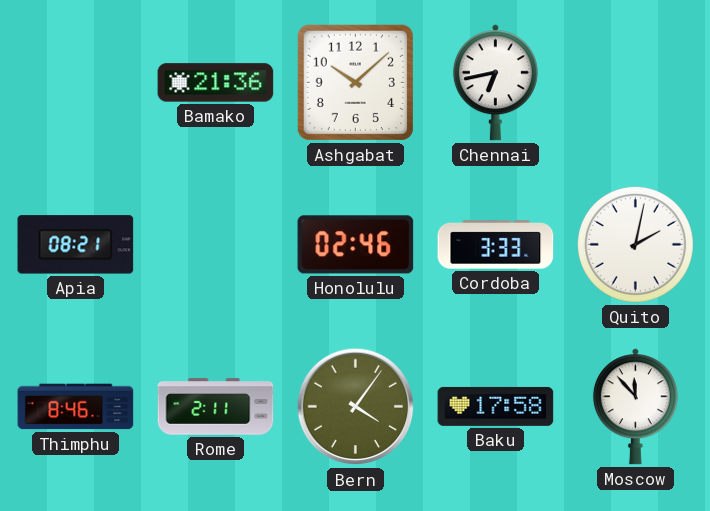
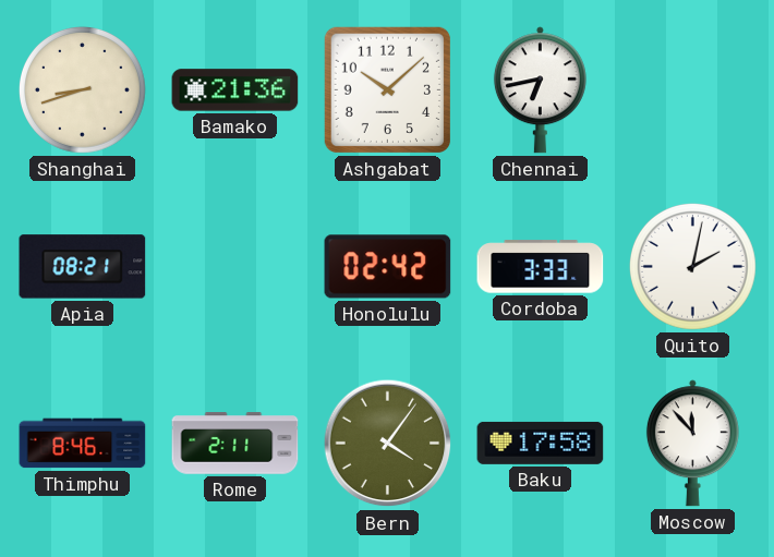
Shanghai: none -> 8:42
Honolulu: 02:46 -> 02:42
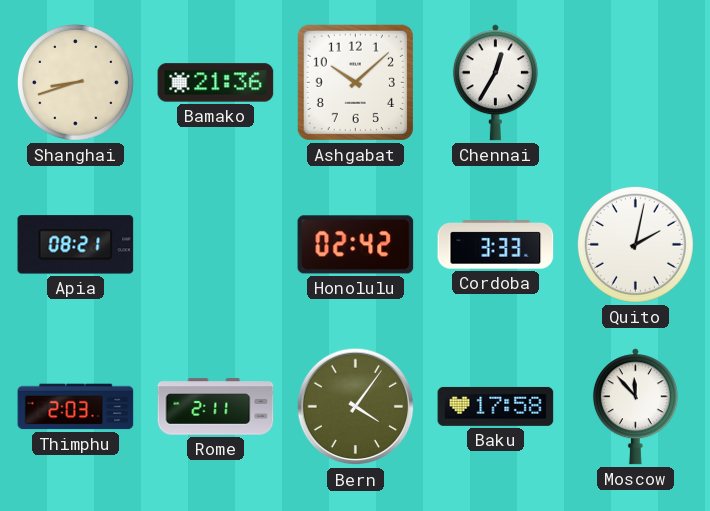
Chennai: 6:43 -> 12:35
Thimphu: 8:46 -> 2:03
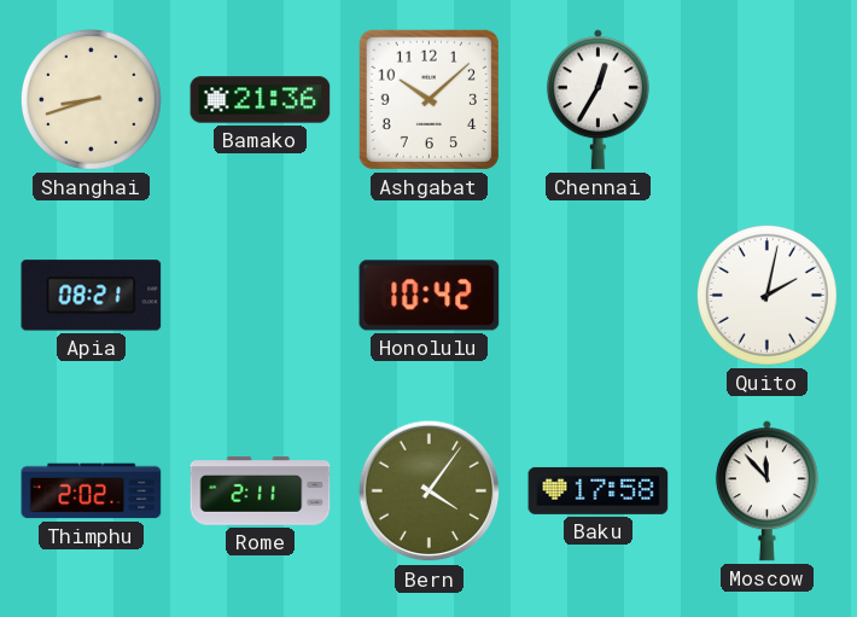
Honolulu: 02:42 -> 10:42
Cordoba: 3:33 -> none
Thimphu: 2:03 -> 2:02
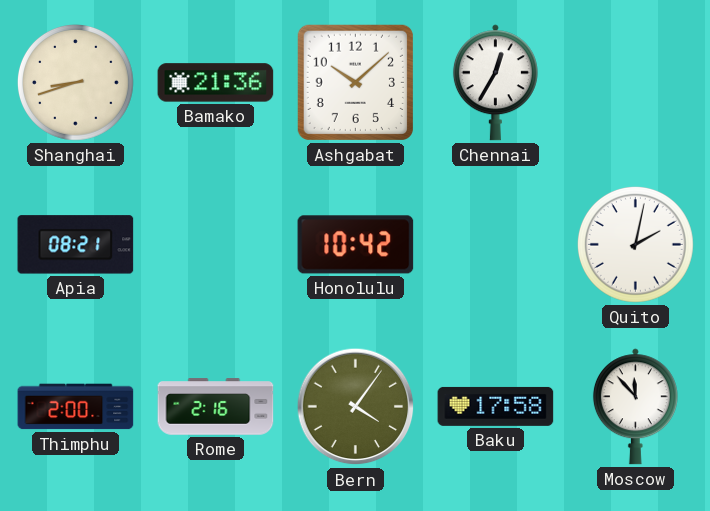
Thimphu: 2:02 -> 2:00
Rome: 2:11 -> 2:16
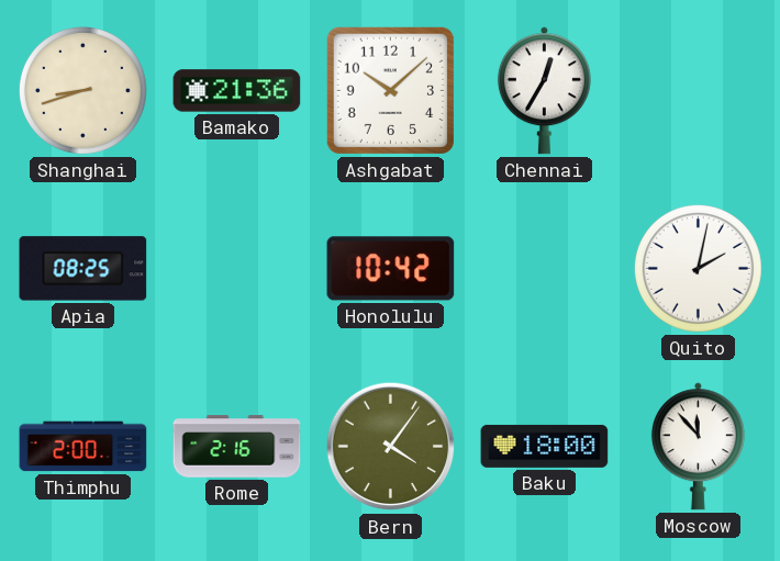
Apia: 08:21 -> 08:25
Baku: 17:58 -> 18:00
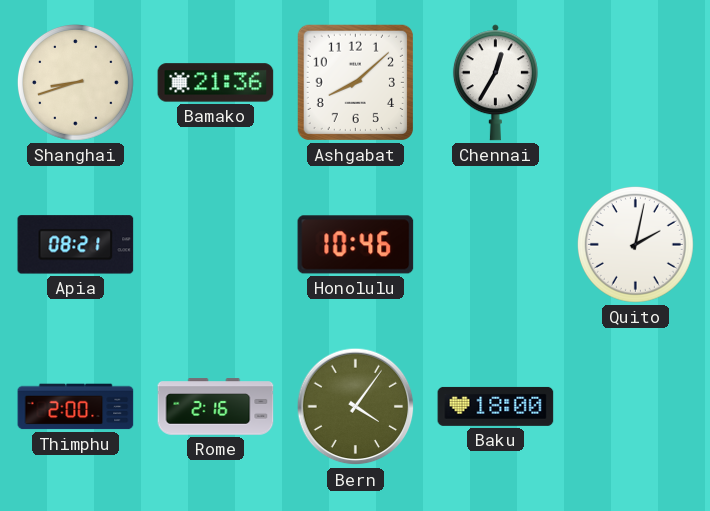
Ashgabat: 10:08 -> 8:08
Apia: 08:25 -> 08:21
Honolulu: 10:42 -> 10:46
Moscow: 11:53 -> none
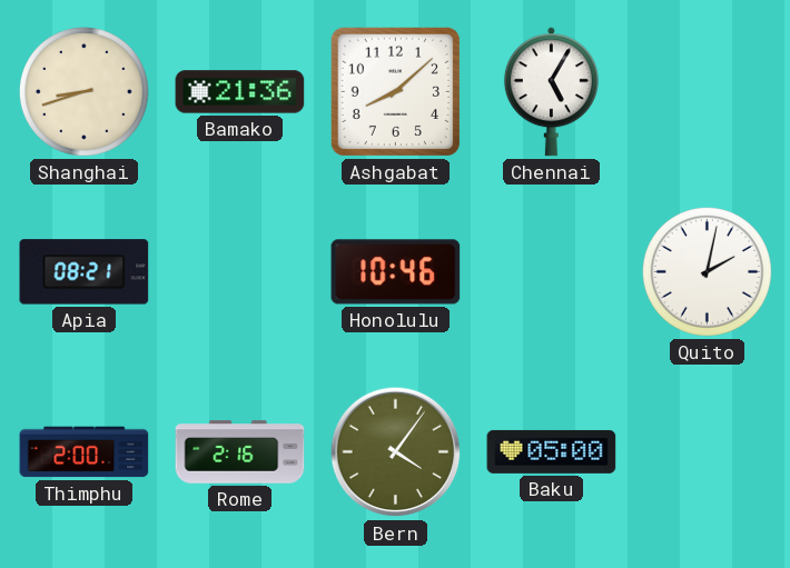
Chennai: 12:35 -> 5:05
Baku: 18:00 -> 05:00
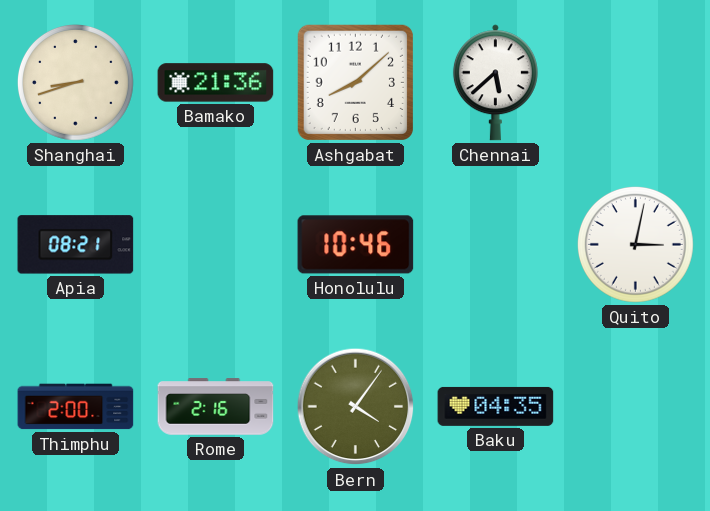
Chennai: 5:05 -> 5:38
Quito: 2:02 -> 3:02
Baku: 05:00 -> 04:35
